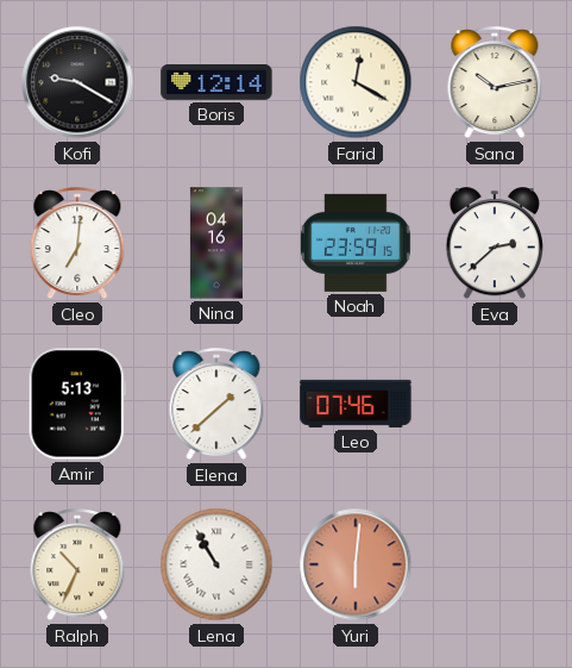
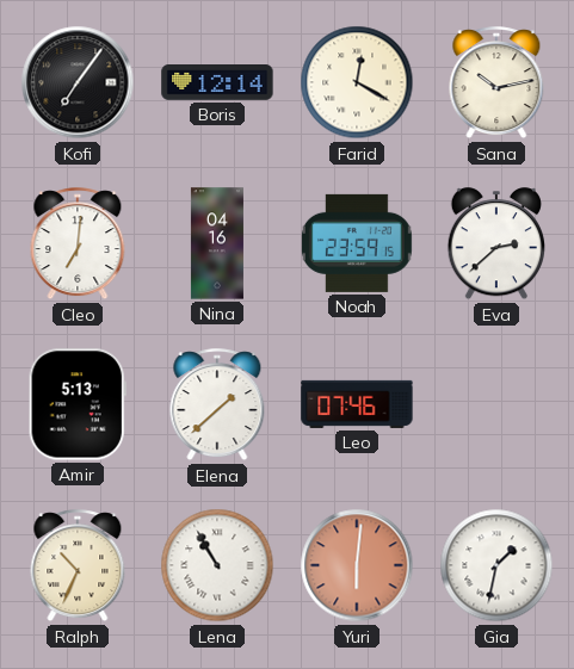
Kofi: 9:20 -> 7:06
Gia: none -> 1:32
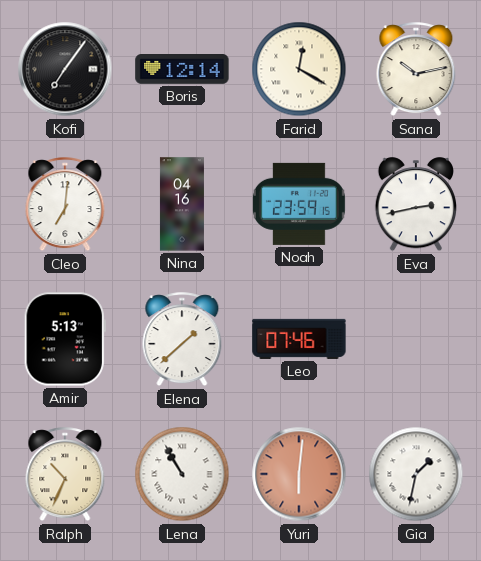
Eva: 2:38 -> 2:43
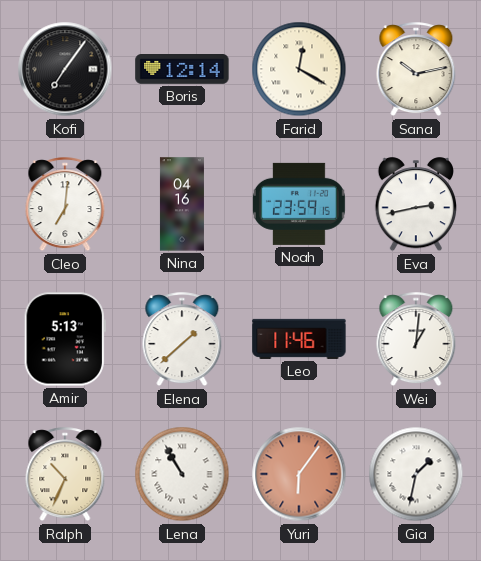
Leo: 07:46 -> 11:46
Wei: none -> 1:01
Yuri: 6:01 -> 6:06
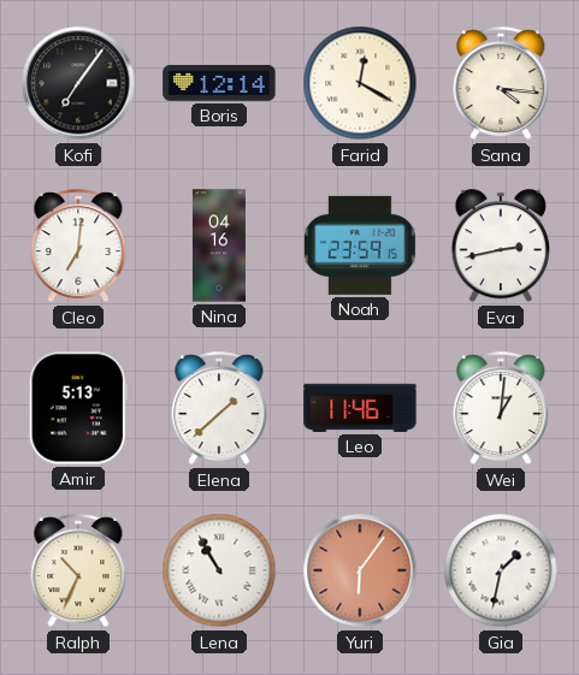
Sana: 10:13 -> 4:16
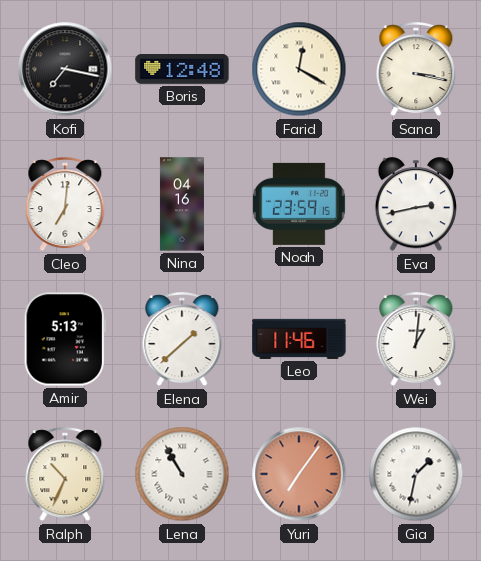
Kofi: 7:06 -> 7:17
Boris: 12:14 -> 12:48
Sana: 4:16 -> 3:17
Yuri: 6:06 -> 7:06
